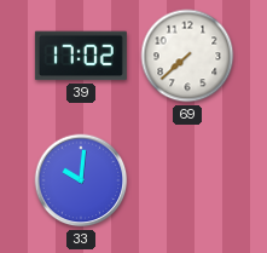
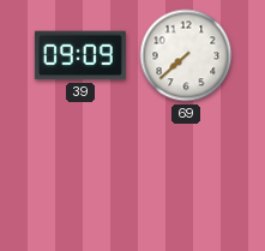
39: 17:02 -> 09:09
33: 10:01 -> none
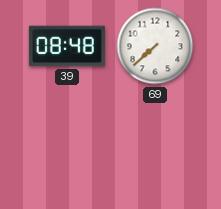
39: 09:09 -> 08:48
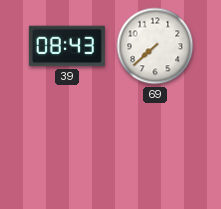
39: 08:48 -> 08:43
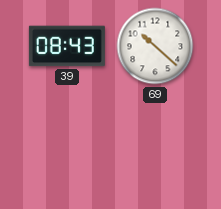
69: 7:38 -> 10:22
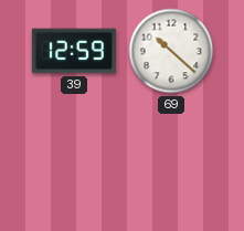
39: 08:43 -> 12:59
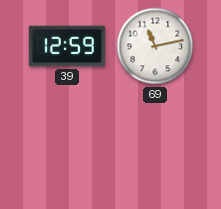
69: 10:22 -> 11:13
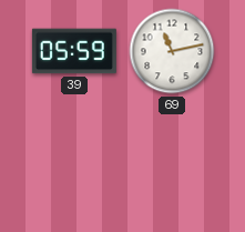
39: 12:59 -> 05:59
